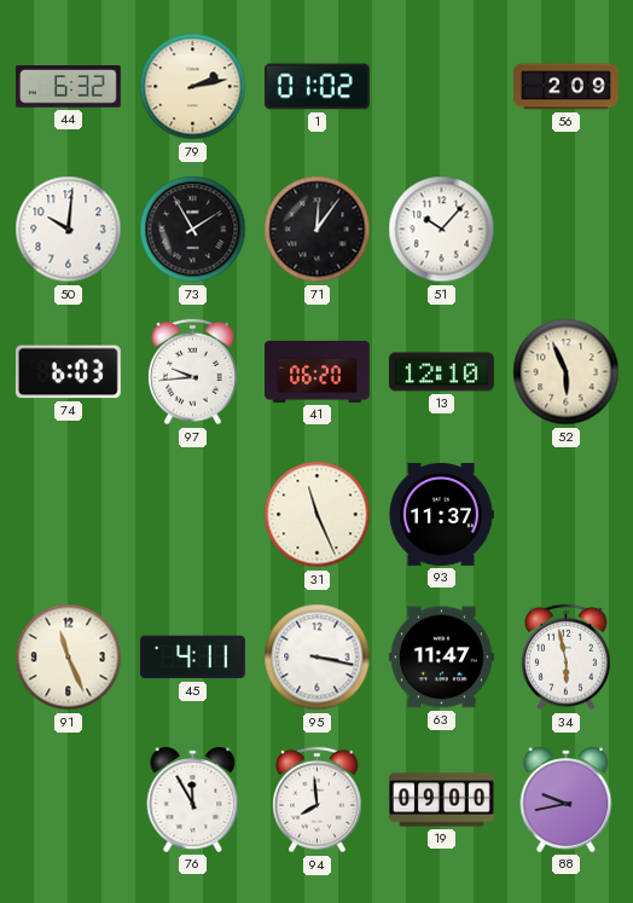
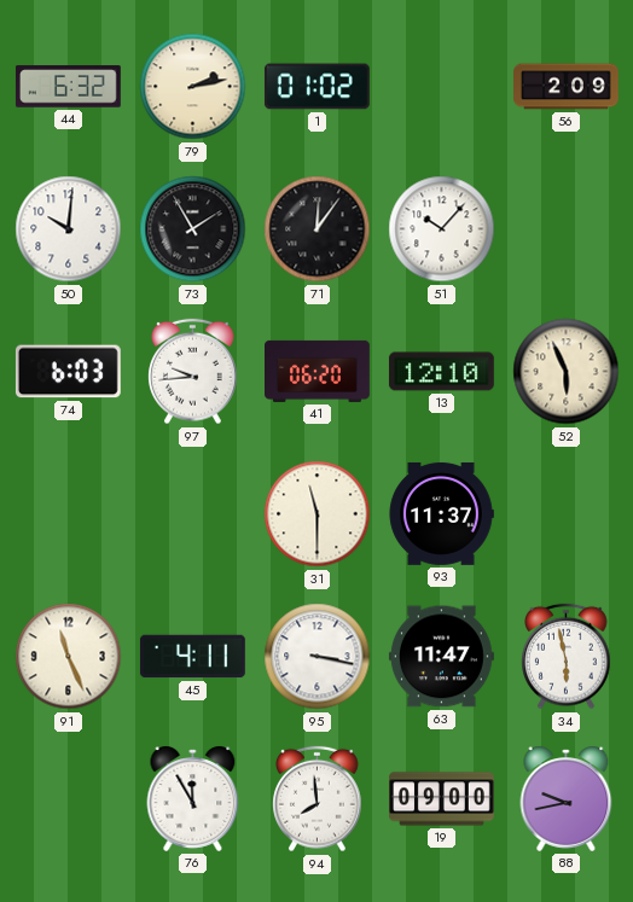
31: 11:26 -> 11:30
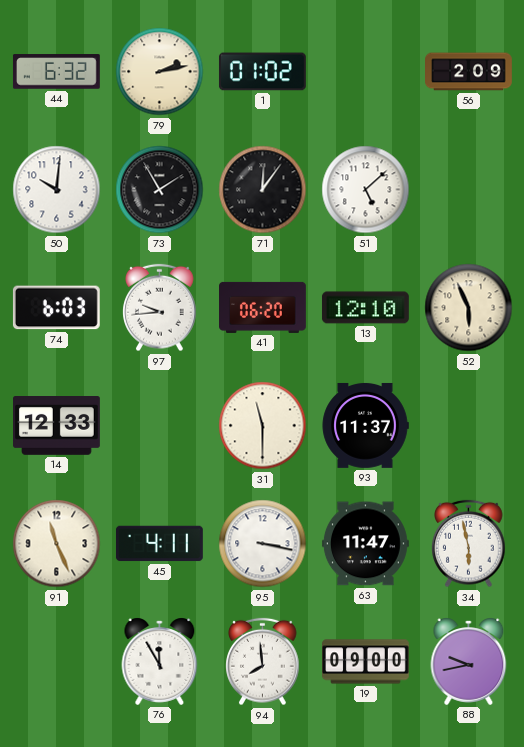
51: 10:07 -> 5:08
14: none -> 12:33
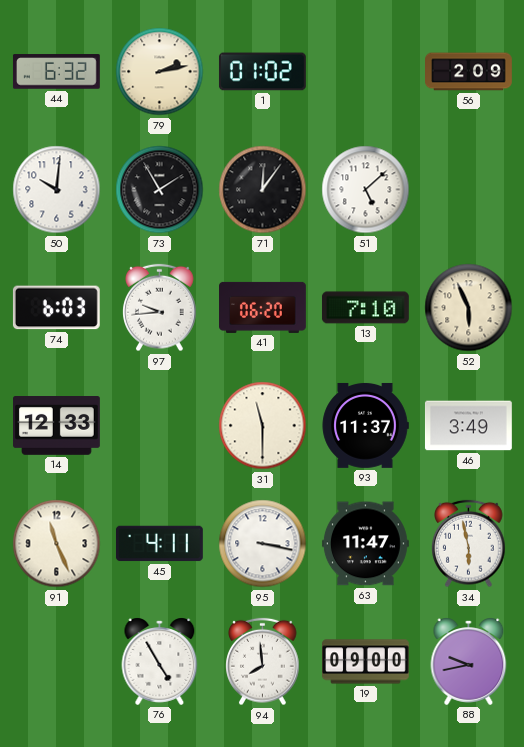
13: 12:10 -> 7:10
46: none -> 3:49
76: 11:55 -> 4:55
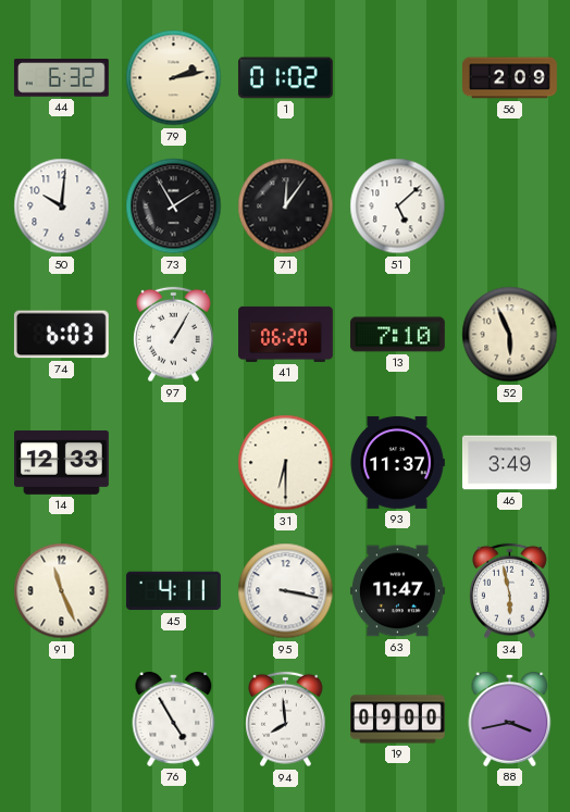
97: 9:44 -> 1:05
31: 11:30 -> 6:30
88: 9:43 -> 3:43
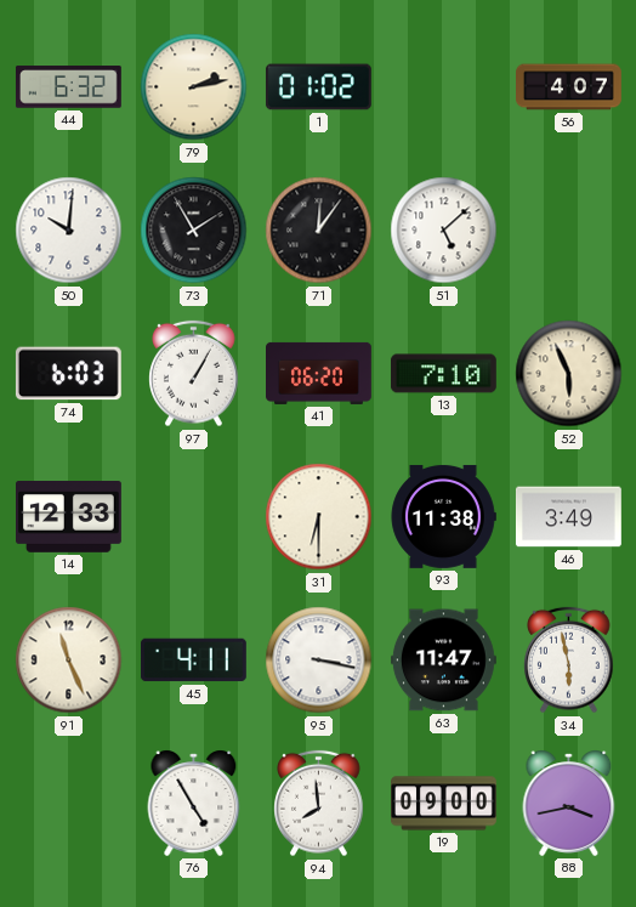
56: 2:09 -> 4:07
93: 11:37 -> 11:38
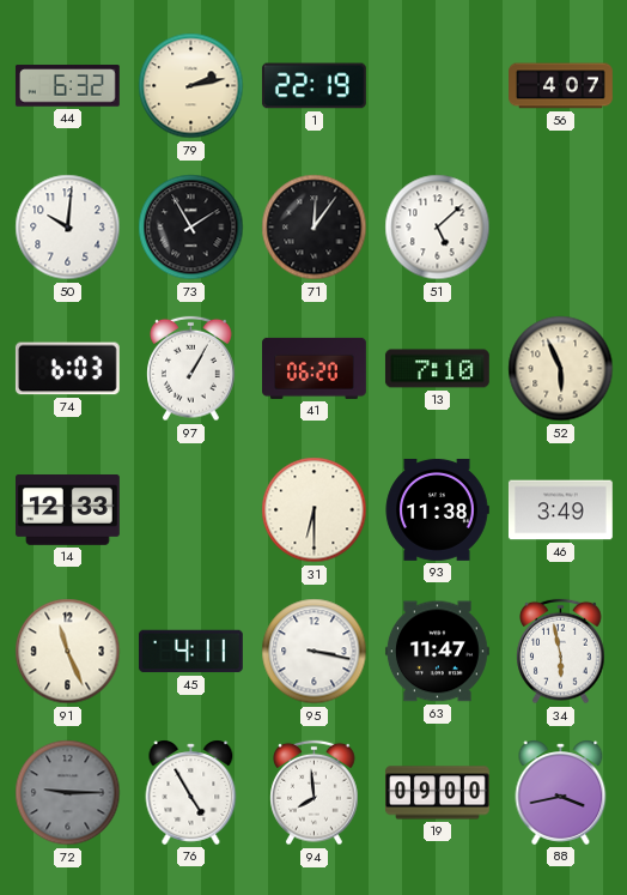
1: 01:02 -> 22:19
72: none -> 9:15
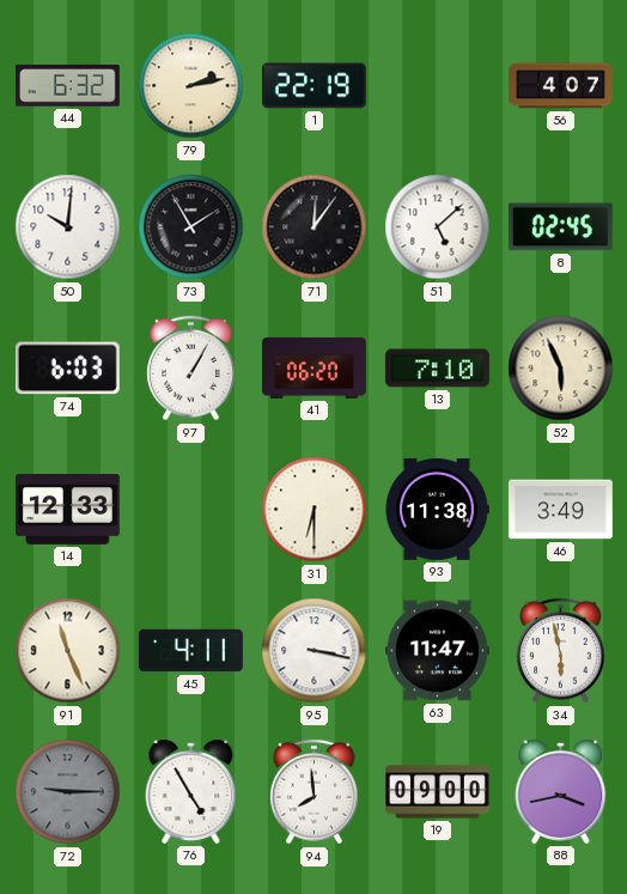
8: none -> 02:45
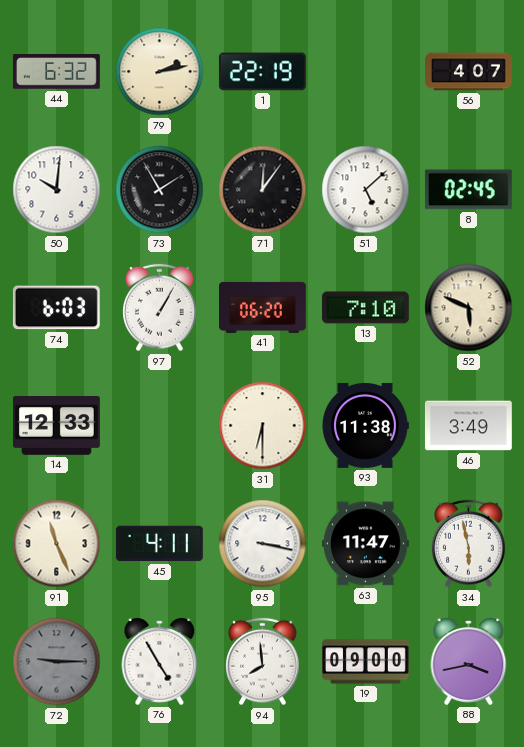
52: 5:56 -> 5:49
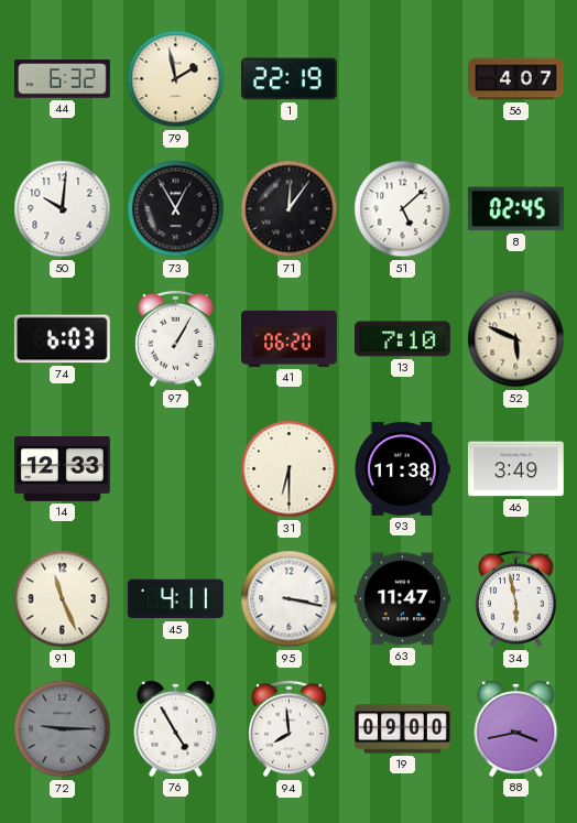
79: 2:13 -> 1:58
73: 1:55 -> 12:55
